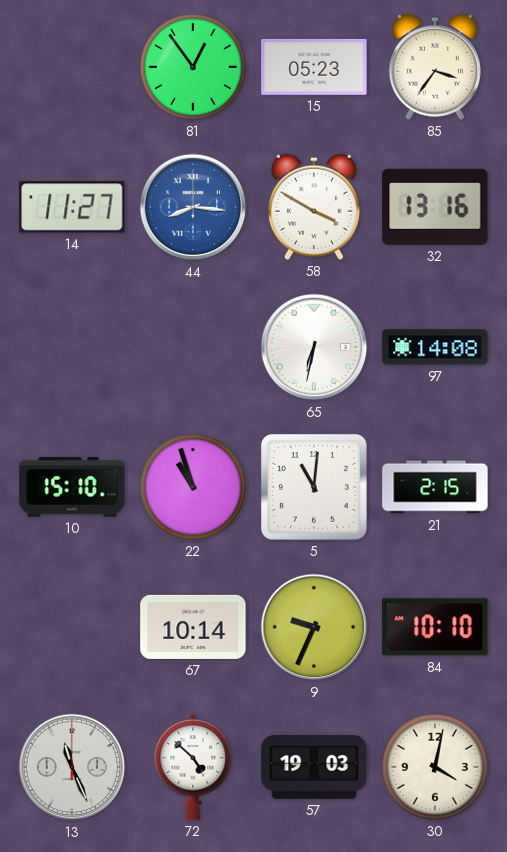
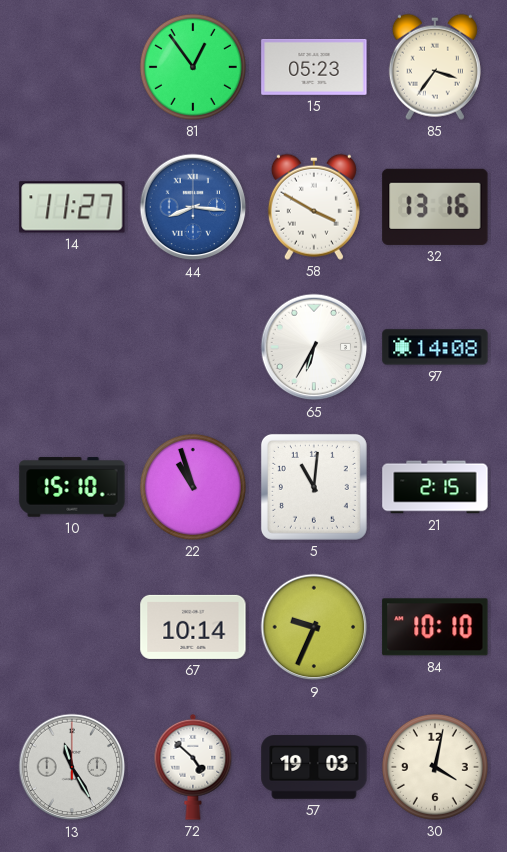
65: 6:32 -> 6:35
13: 11:26 -> 11:25
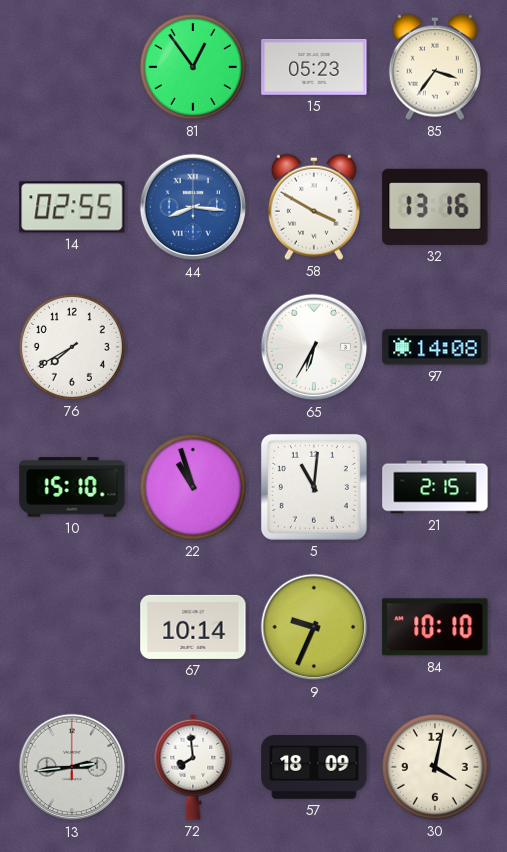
14: 11:27 -> 02:55
76: none -> 7:40
13: 11:25 -> 2:44
72: 4:52 -> 7:59
57: 19:03 -> 18:09
